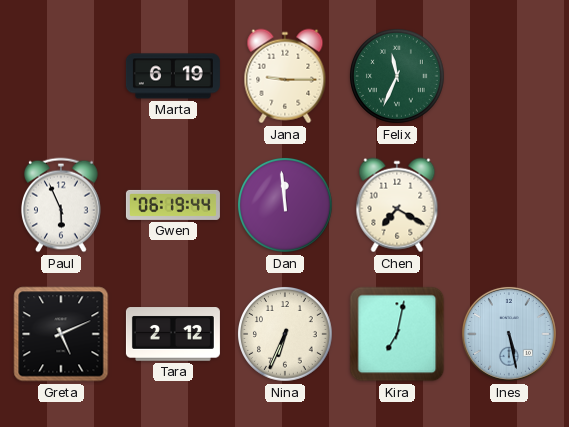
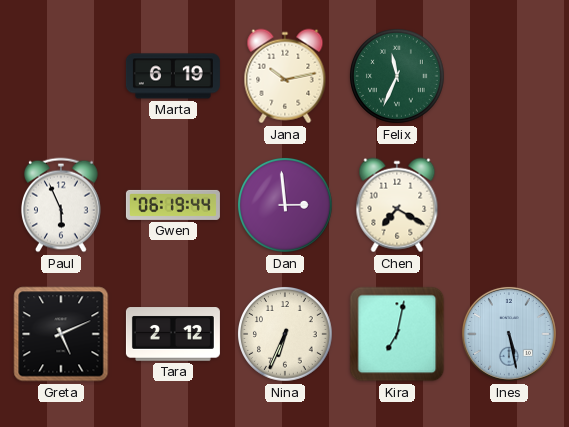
Jana: 9:15 -> 10:13
Dan: 11:59 -> 2:59
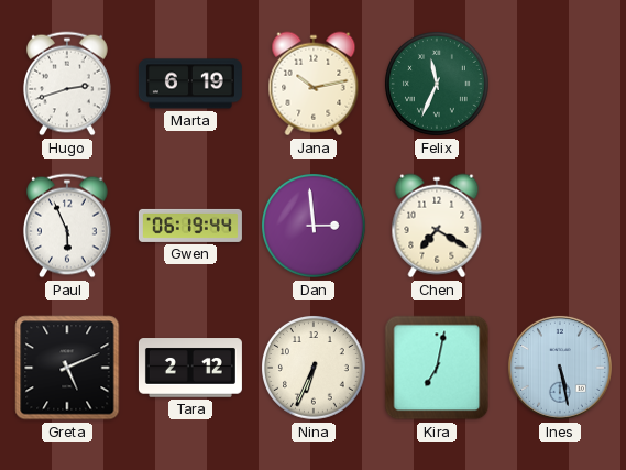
Hugo: none -> 2:42
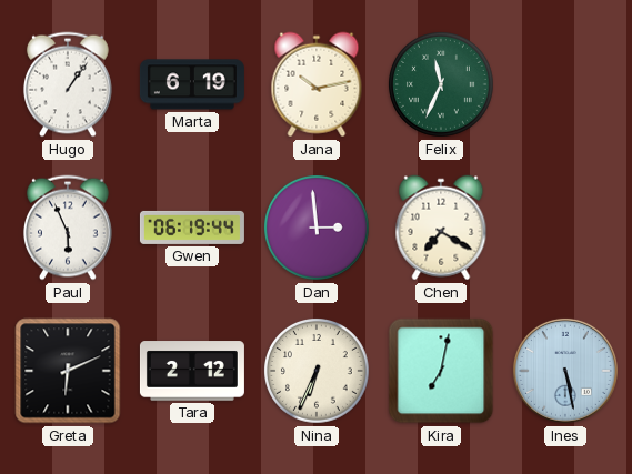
Hugo: 2:42 -> 1:06
Greta: 5:11 -> 6:11
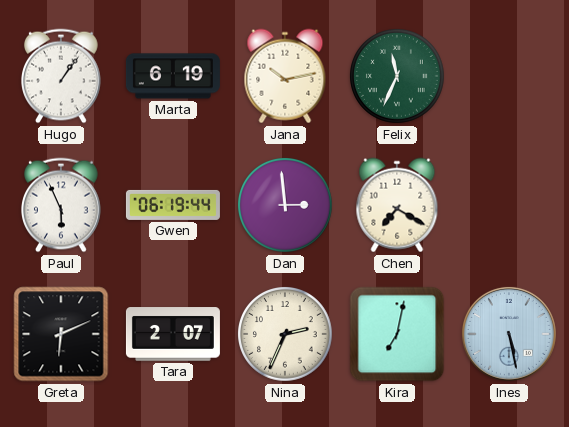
Tara: 2:12 -> 2:07
Nina: 6:34 -> 2:34
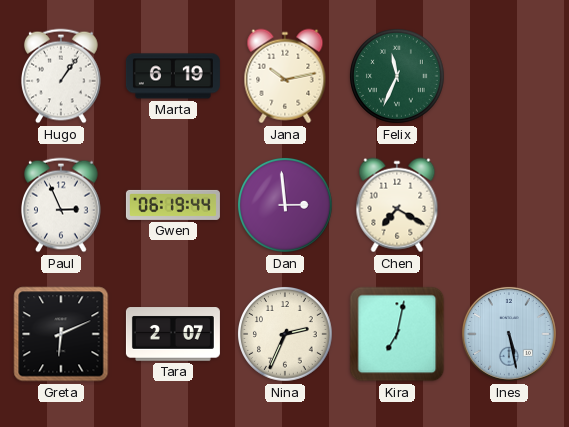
Paul: 5:56 -> 2:56
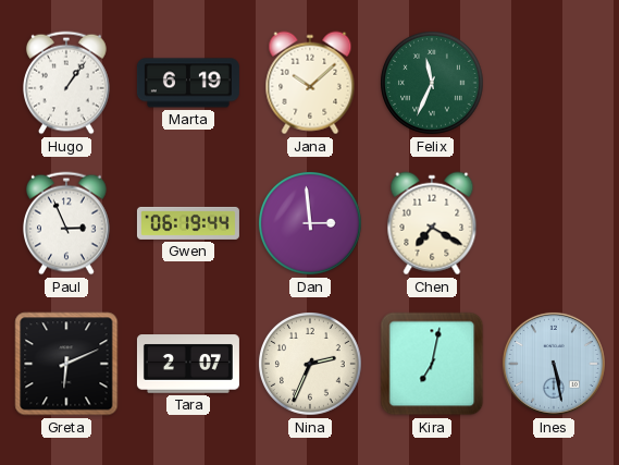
Jana: 10:13 -> 10:08
